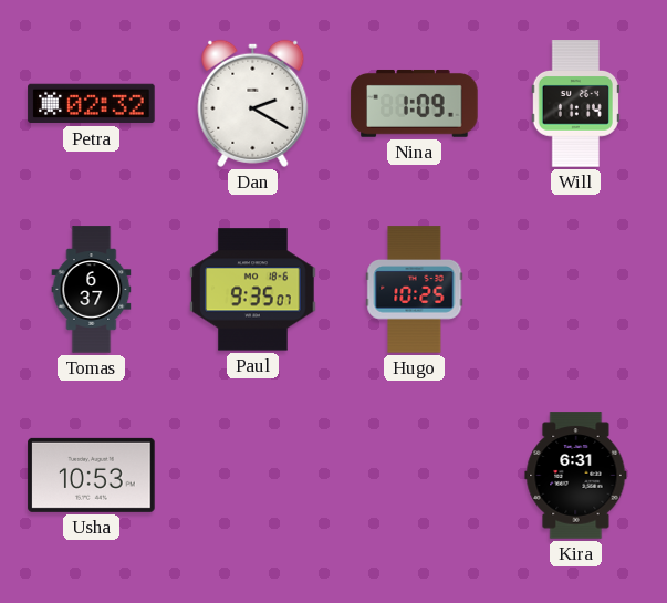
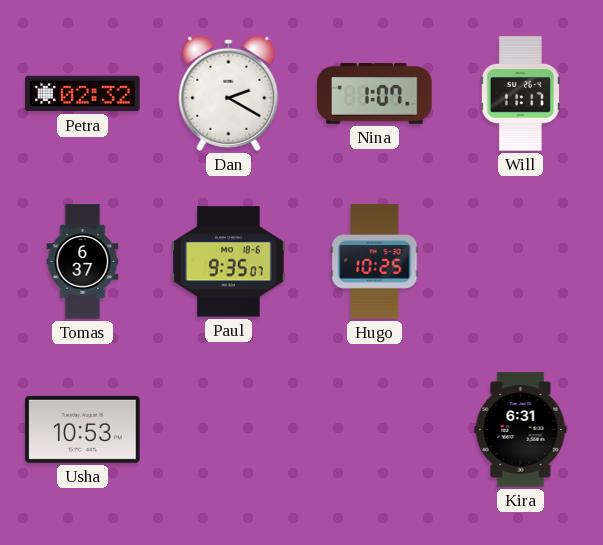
Nina: 1:09 -> 1:07
Will: 11:14 -> 11:17
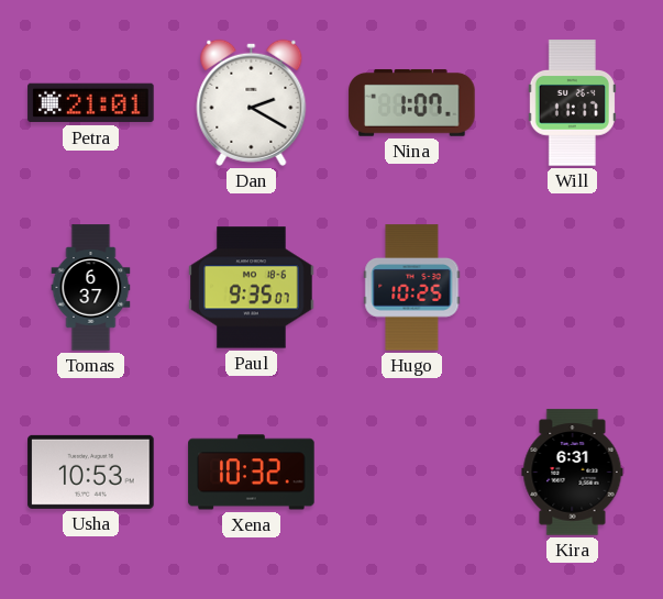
Petra: 02:32 -> 21:01
Xena: none -> 10:32
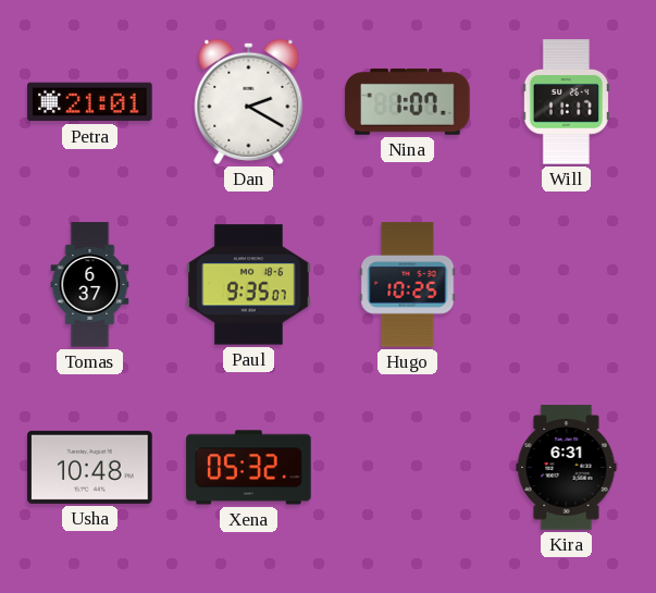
Usha: 10:53 -> 10:48
Xena: 10:32 -> 05:32
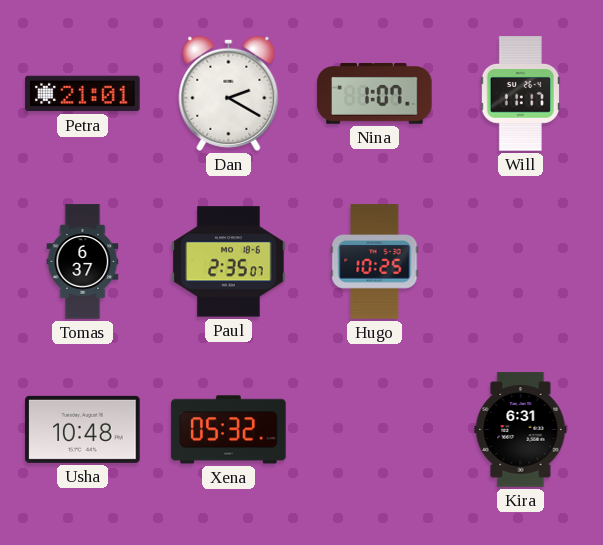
Paul: 9:35 -> 2:35
